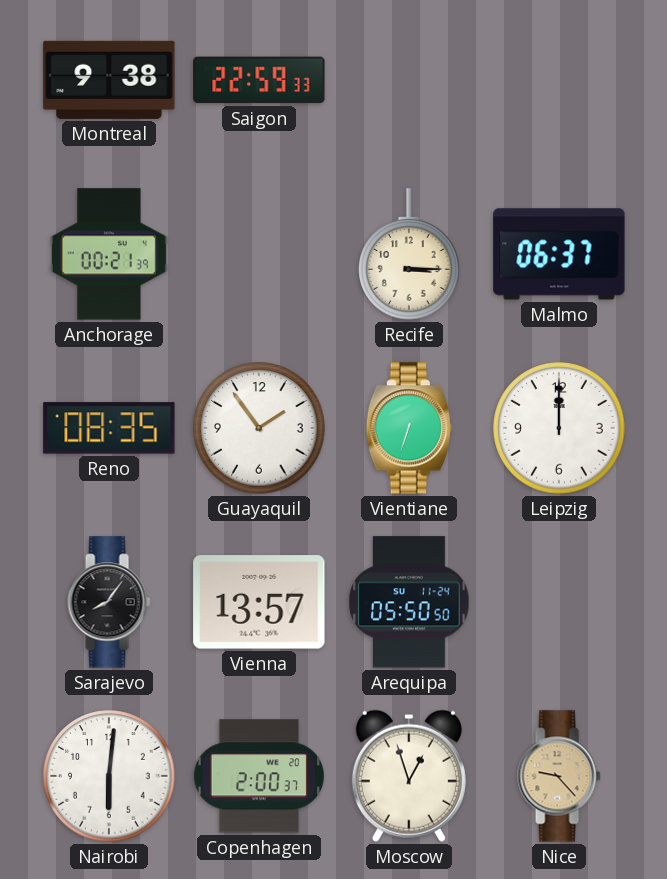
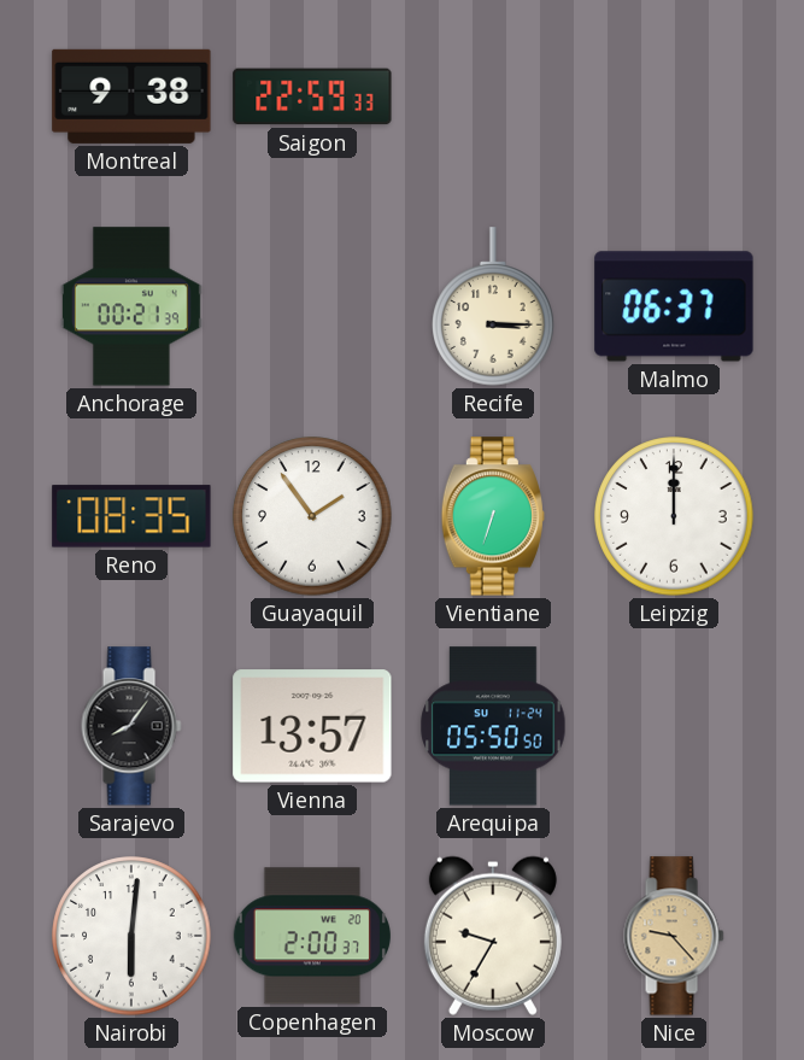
Moscow: 12:57 -> 9:35
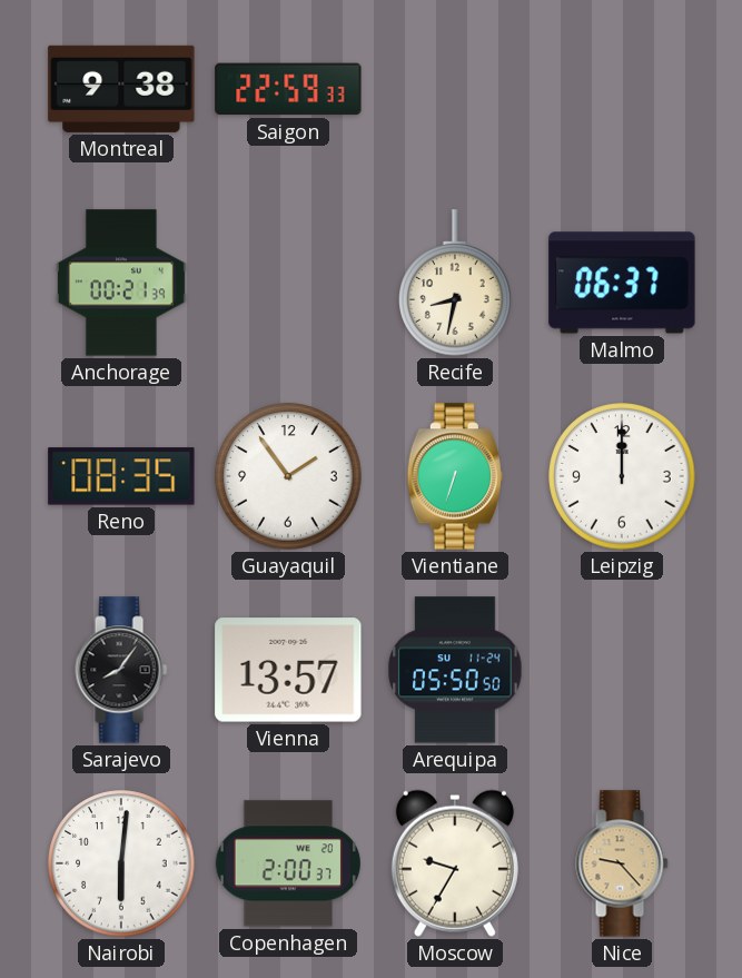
Recife: 3:15 -> 8:32
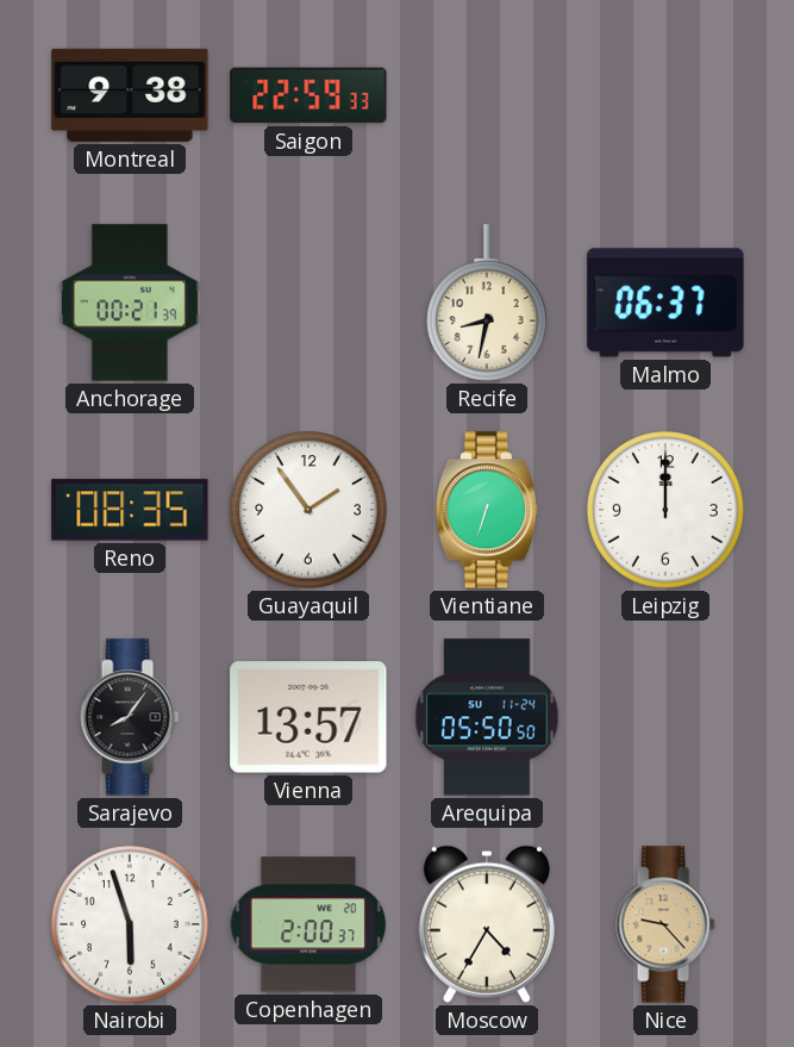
Nairobi: 6:01 -> 5:57
Moscow: 9:35 -> 4:35
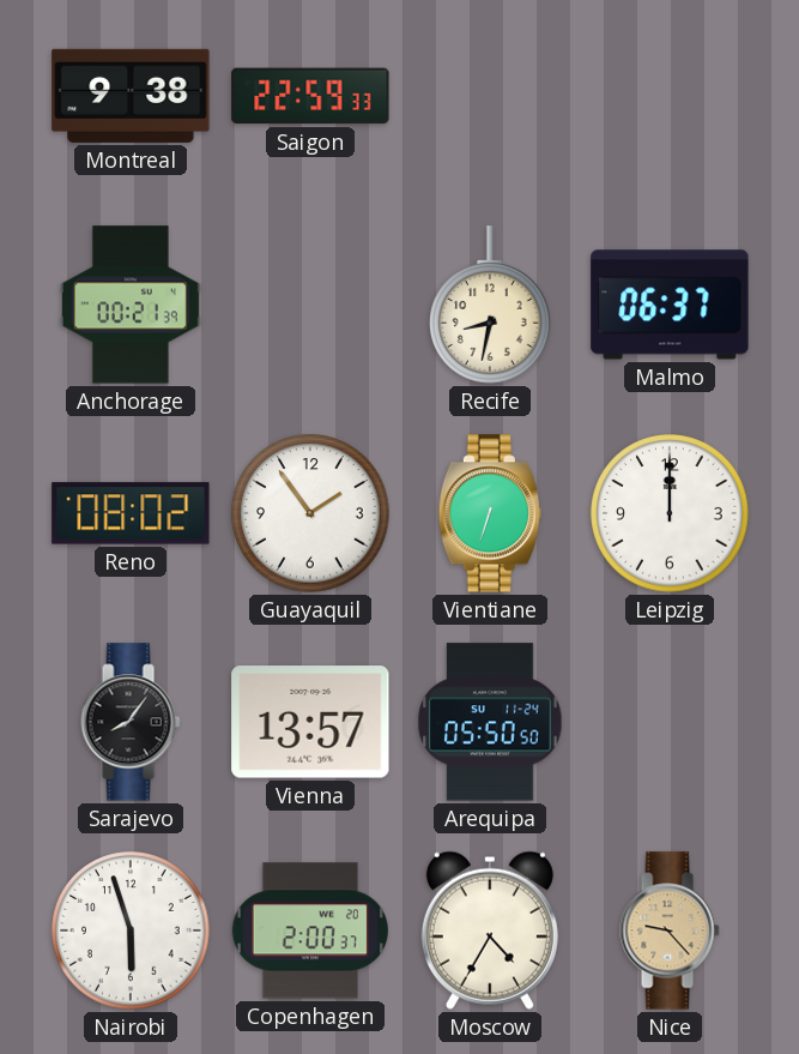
Reno: 08:35 -> 08:02
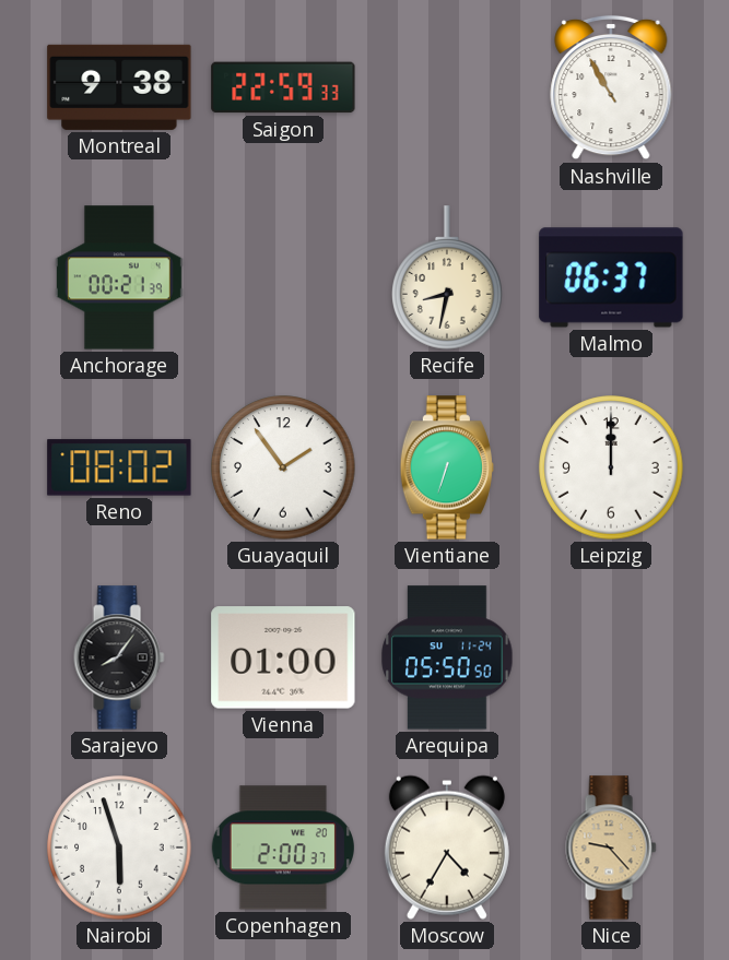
Nashville: none -> 10:55
Vienna: 13:57 -> 01:00
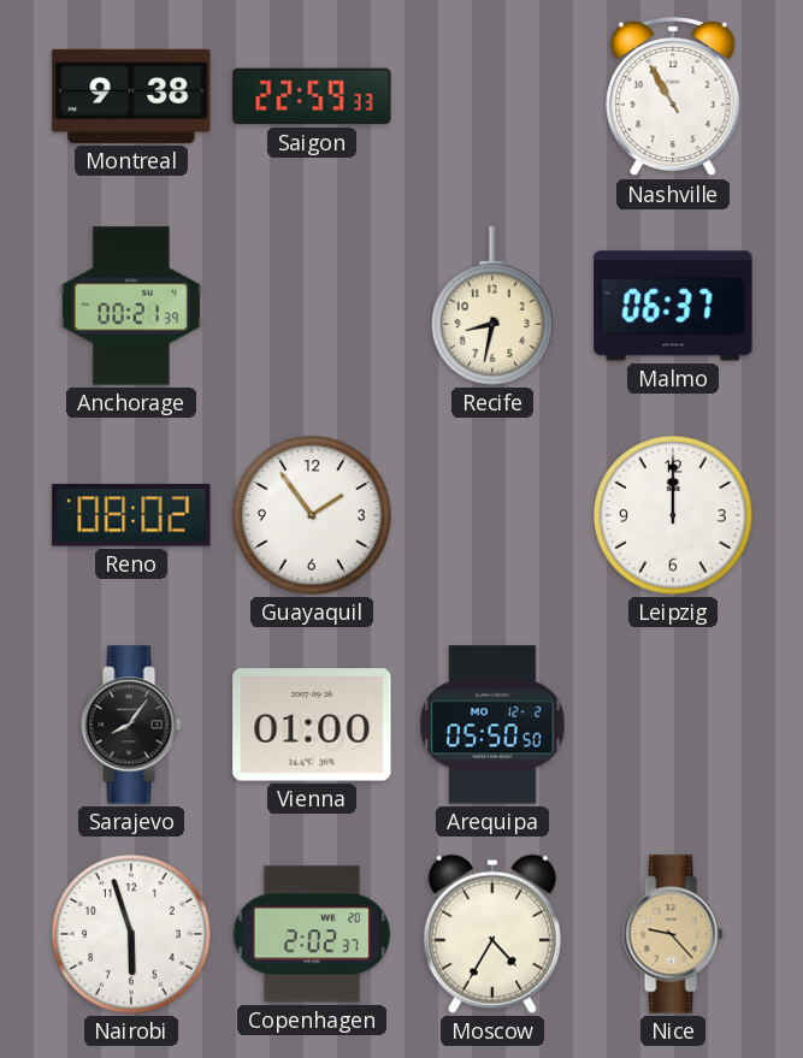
Vientiane: 6:33 -> none
Arequipa date: SU 11-24 -> MO 12-2
Copenhagen: 2:00 -> 2:02
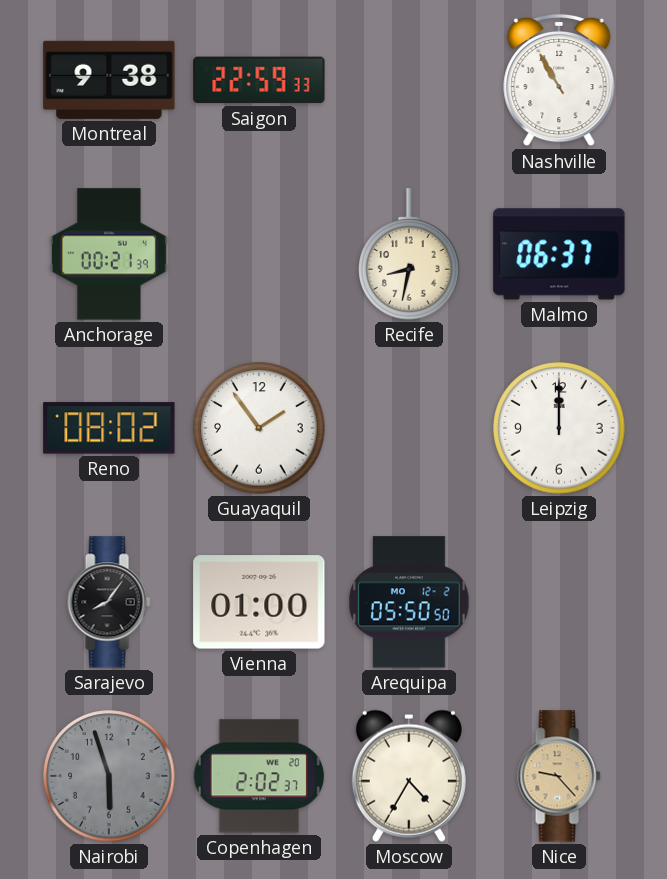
Nairobi dial: white -> grey
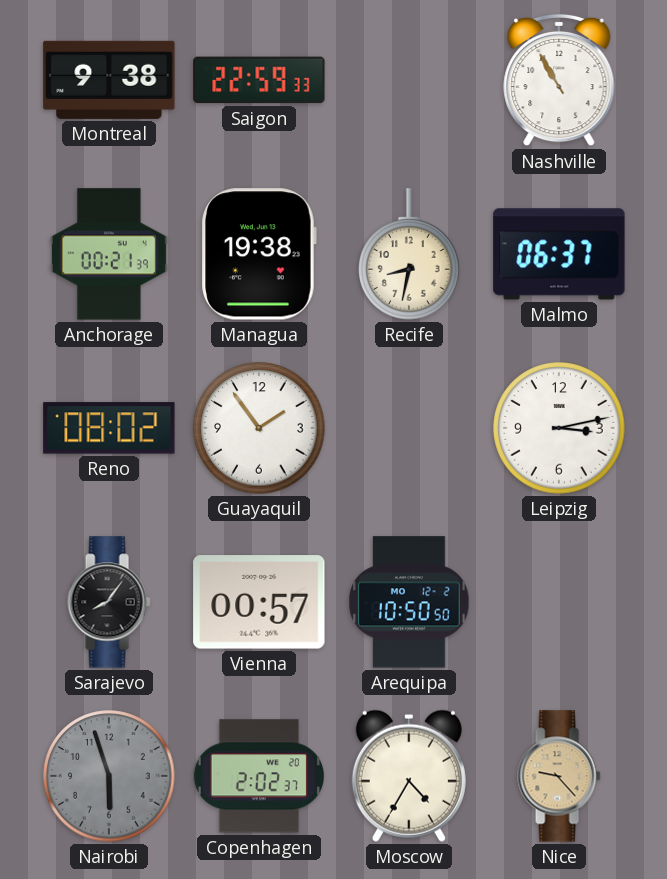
Managua: none -> 19:38
Leipzig: 12:00 -> 3:13
Vienna: 01:00 -> 00:57
Arequipa: 05:50 -> 10:50
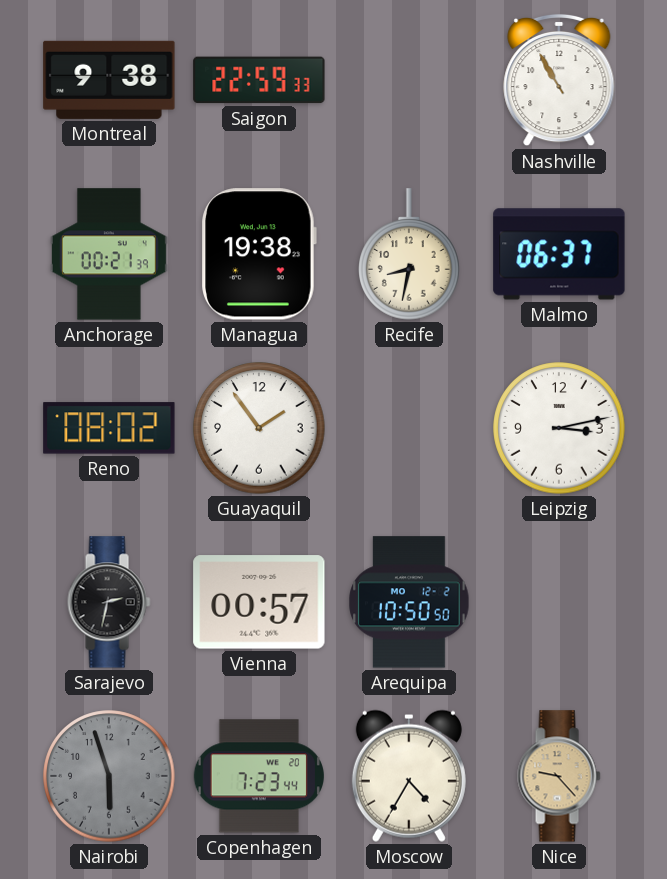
Sarajevo: 8:06 -> 2:32
Copenhagen: 2:02 -> 7:23
